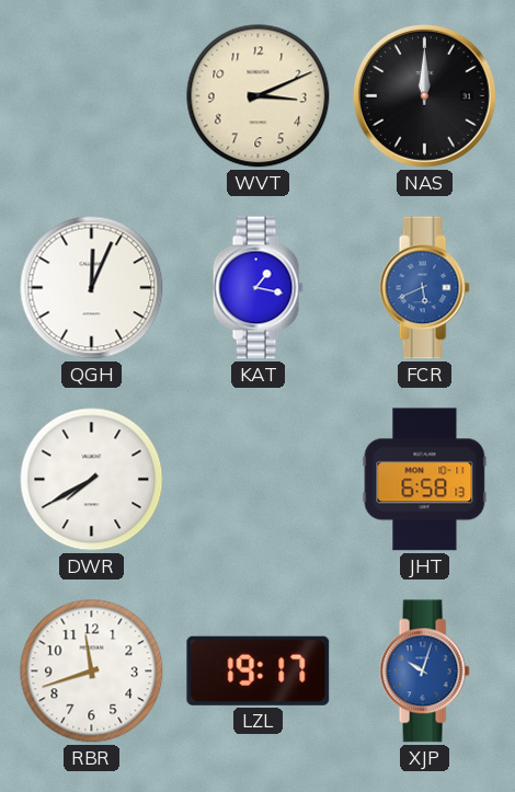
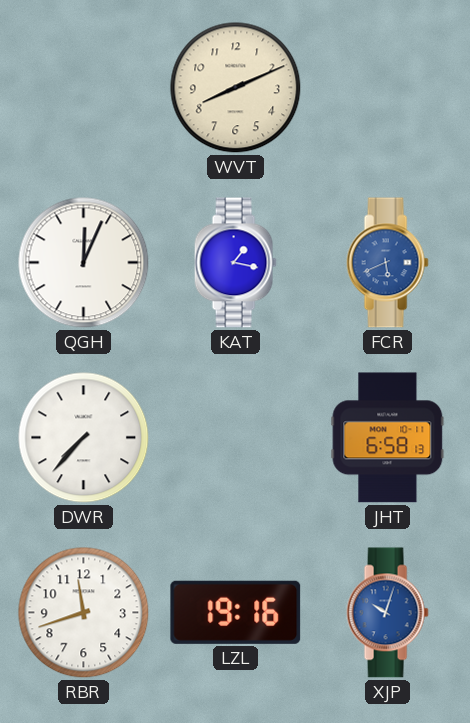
WVT: 3:11 -> 8:11
NAS: 12:00 -> none
DWR: 7:40 -> 7:37
LZL: 19:17 -> 19:16
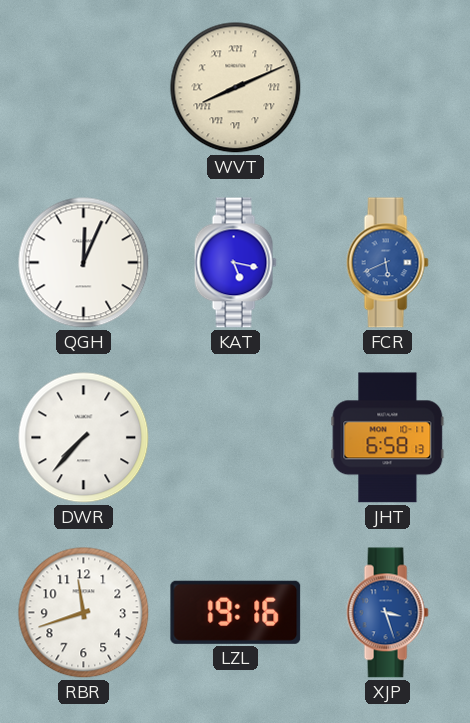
WVT numerals: Arabic -> Roman
KAT: 1:17 -> 5:17
XJP: 10:03 -> 3:27
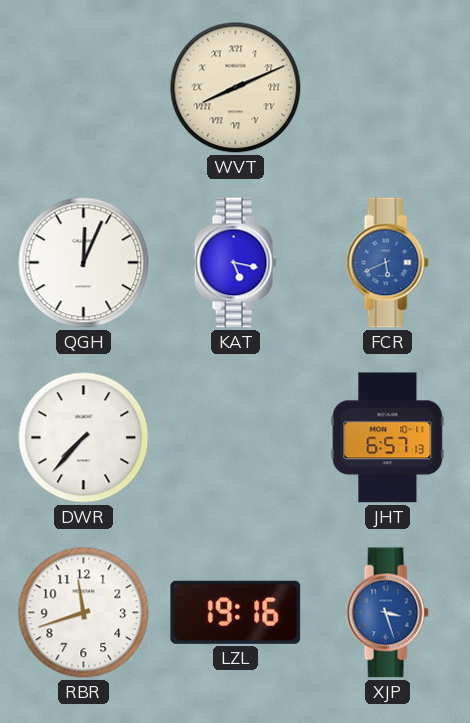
JHT: 6:58 -> 6:57
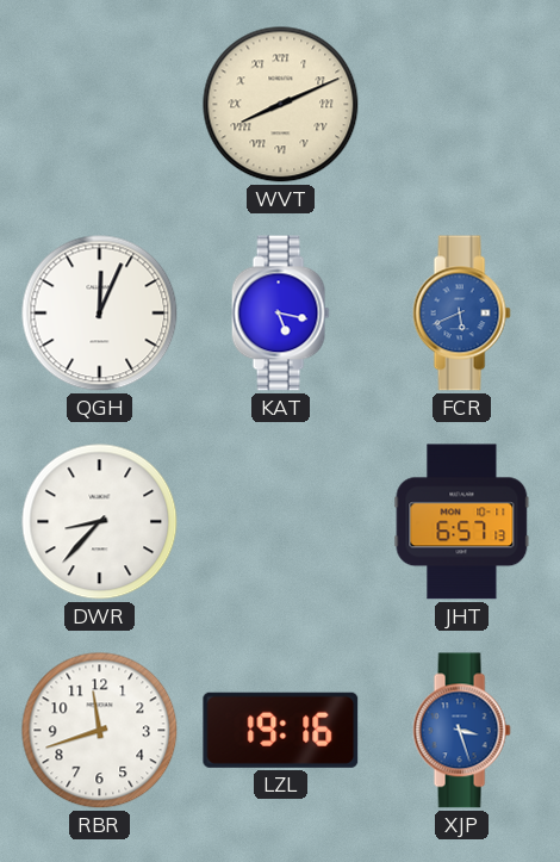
DWR: 7:37 -> 8:37
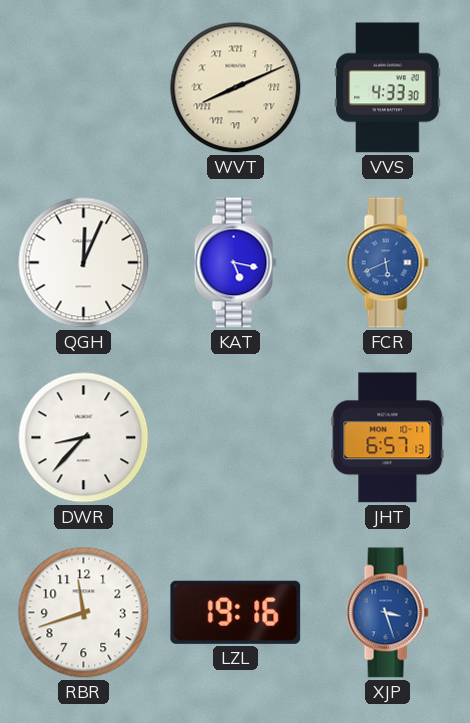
VVS: none -> 4:33
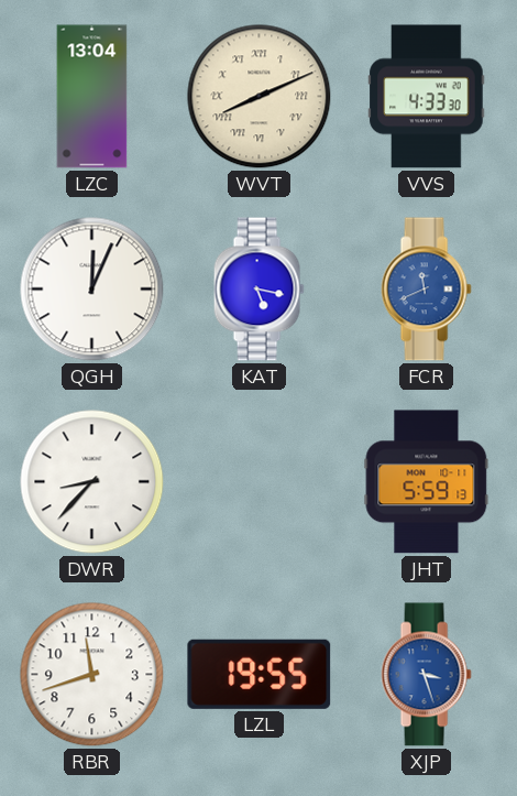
LZC: none -> 13:04
FCR: 5:41 -> 11:41
JHT: 6:57 -> 5:59
LZL: 19:16 -> 19:55
